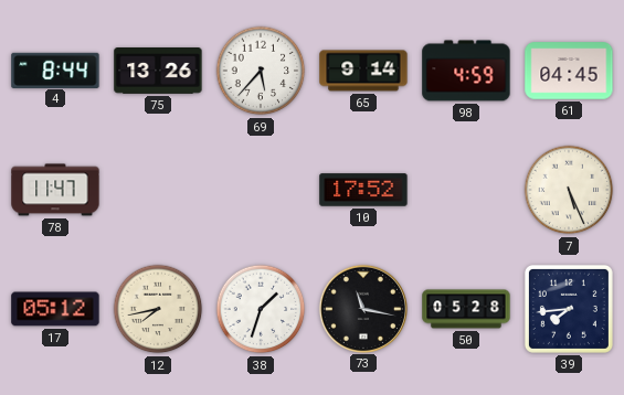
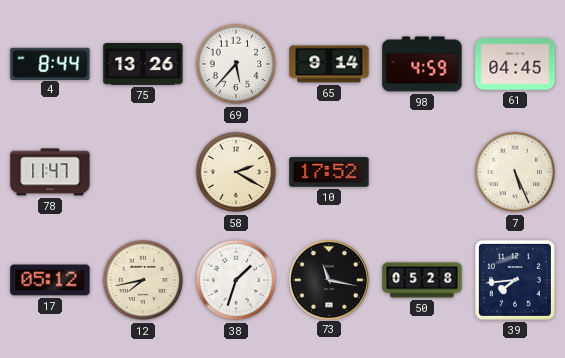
58: none -> 2:20
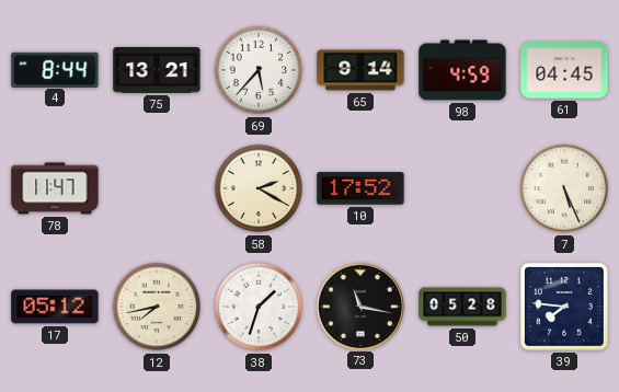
75: 13:26 -> 13:21
39: 7:44 -> 7:46
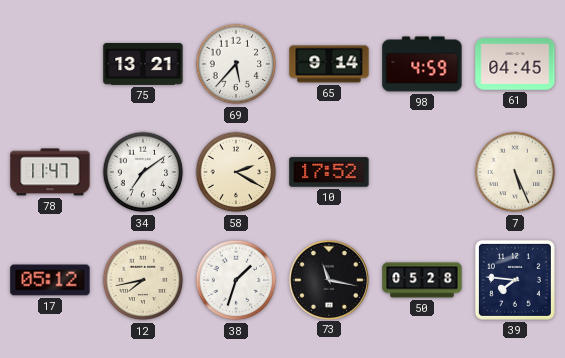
4: 8:44 -> none
34: none -> 7:09
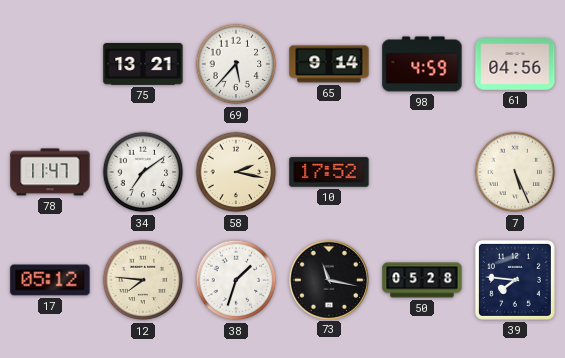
61: 04:45 -> 04:56
58: 2:20 -> 2:17
12: 7:43 -> 7:46
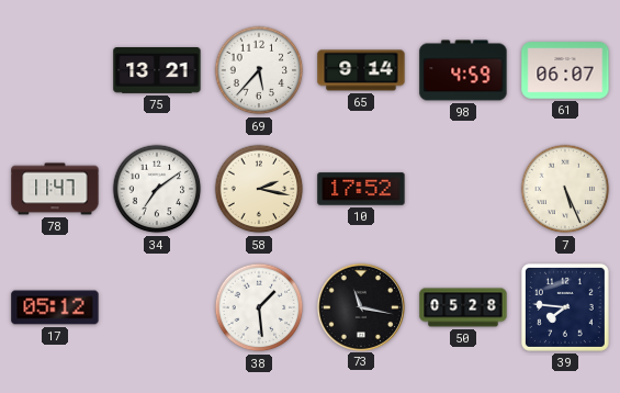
61: 04:56 -> 06:07
12: 7:46 -> none
38: 1:33 -> 1:29
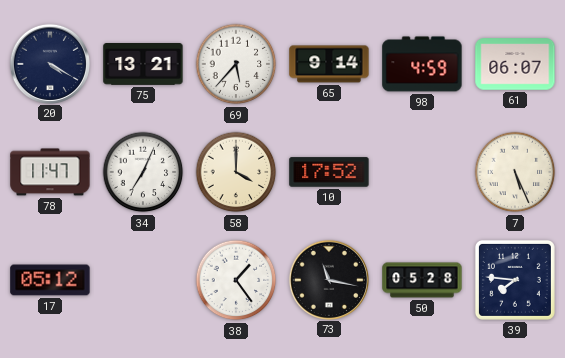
20: none -> 4:20
34: 7:09 -> 7:04
58: 2:17 -> 4:00
38: 1:29 -> 1:24
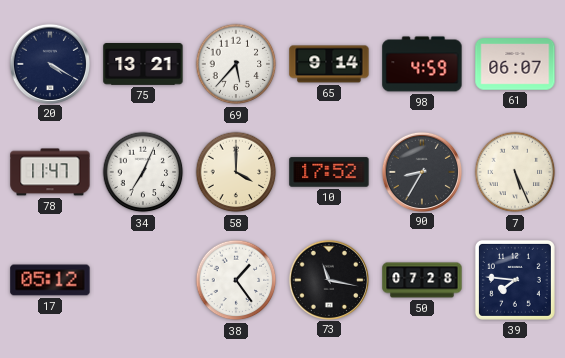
90: none -> 8:35
50: 05:28 -> 07:28
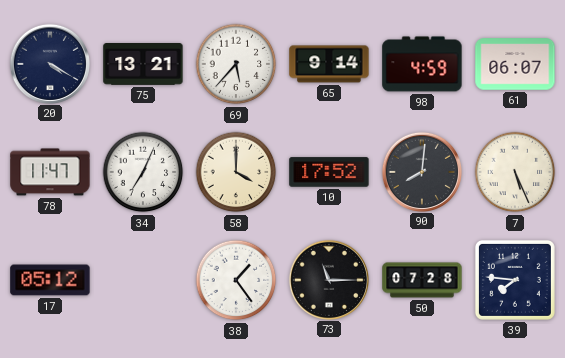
90: 8:35 -> 8:01
73: 11:17 -> 11:15
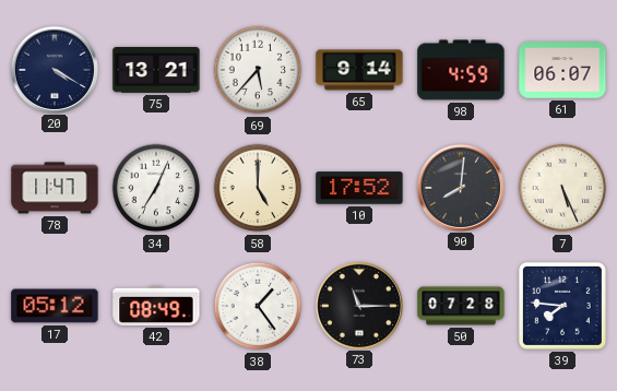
58: 4:00 -> 5:00
42: none -> 08:49
